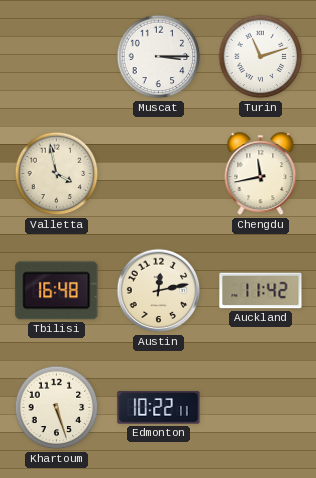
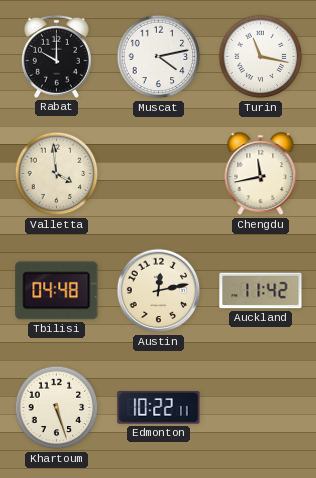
Rabat: none -> 10:00
Muscat: 3:15 -> 4:13
Turin: 11:12 -> 11:17
Valletta: 3:58 -> 3:59
Tbilisi: 16:48 -> 04:48
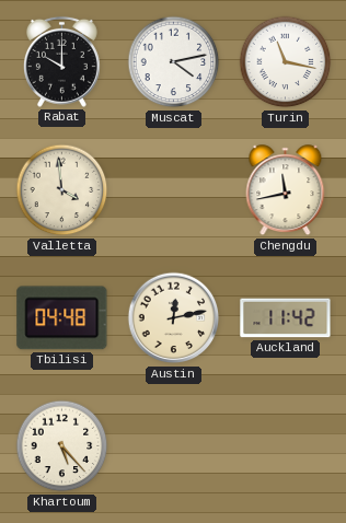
Khartoum: 5:27 -> 5:23
Edmonton: 10:22 -> none
